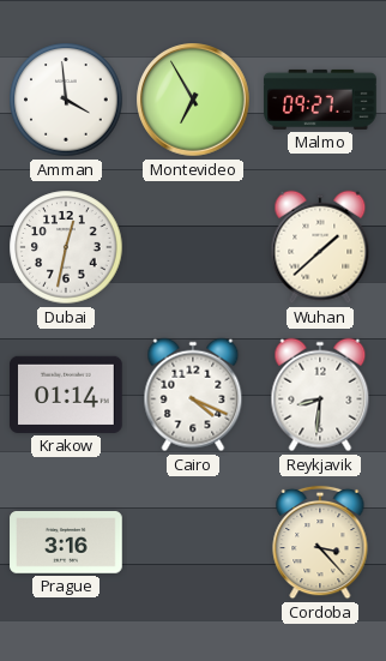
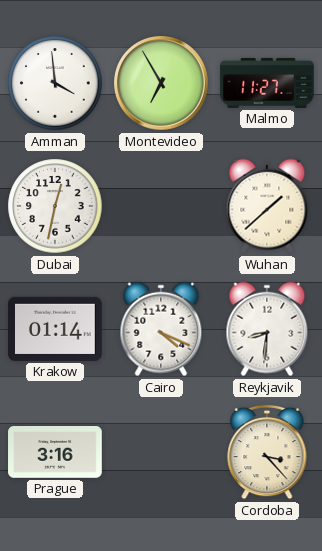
Malmo: 09:27 -> 11:27
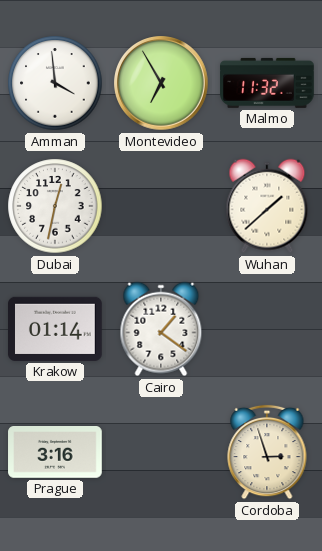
Malmo: 11:27 -> 11:32
Cairo: 4:19 -> 1:21
Reykjavik: 8:31 -> none
Cordoba: 3:23 -> 2:57
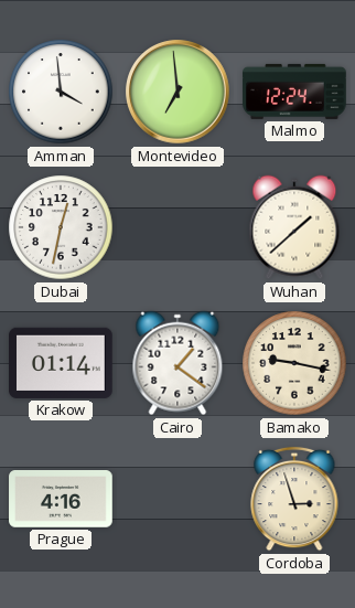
Montevideo: 6:55 -> 6:59
Malmo: 11:32 -> 12:24
Bamako: none -> 9:17
Prague: 3:16 -> 4:16
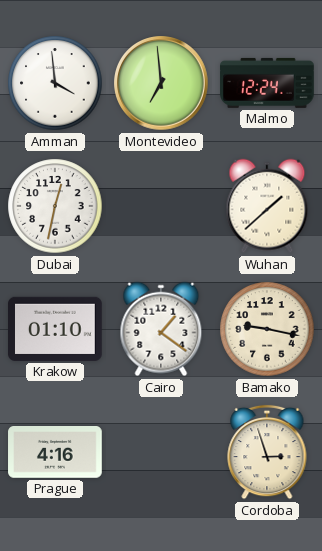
Krakow: 01:14 -> 01:10
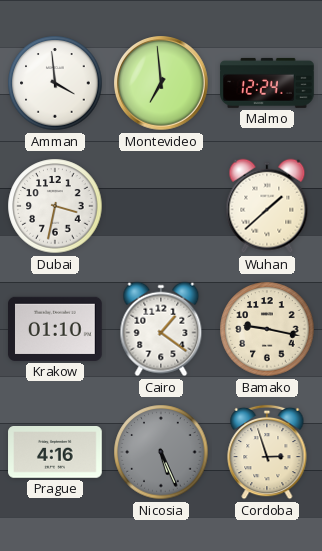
Dubai: 12:32 -> 3:32
Nicosia: none -> 5:26
